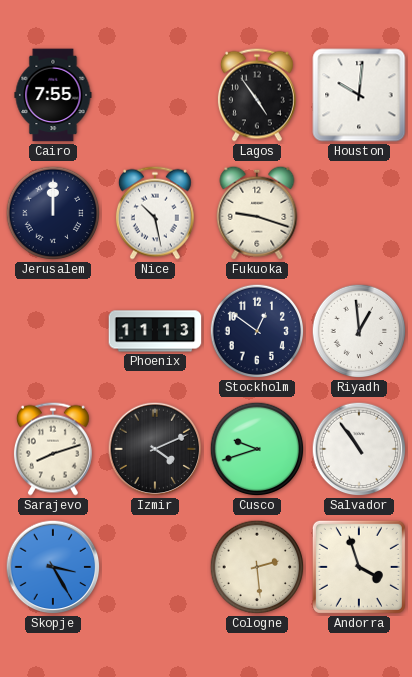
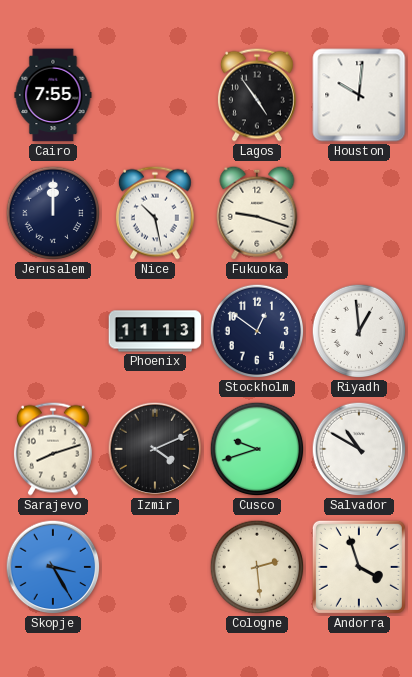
Salvador: 10:54 -> 10:50
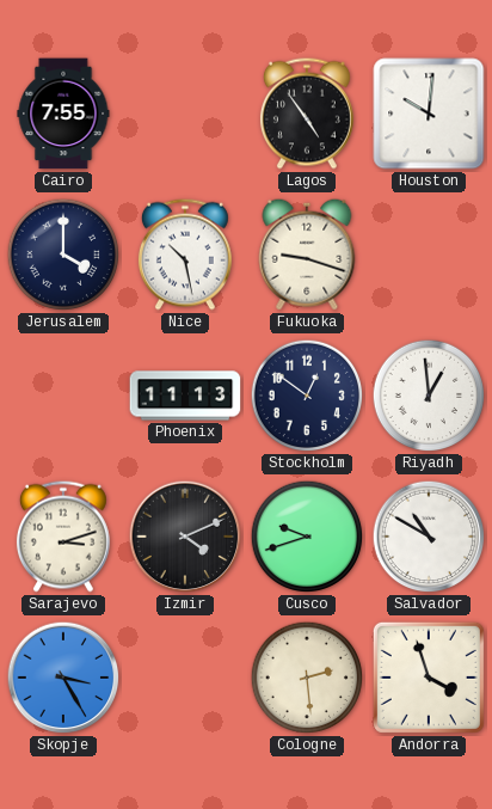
Jerusalem: 12:00 -> 4:00
Sarajevo: 8:12 -> 3:12
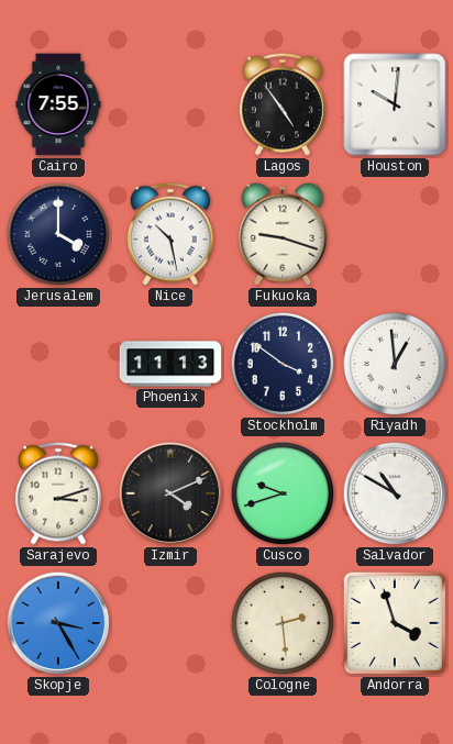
Stockholm: 12:51 -> 3:51
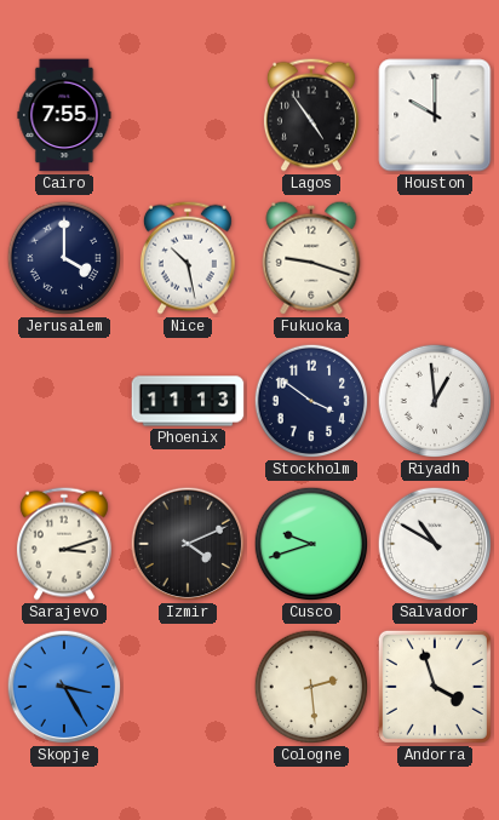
Houston: 10:01 -> 10:00
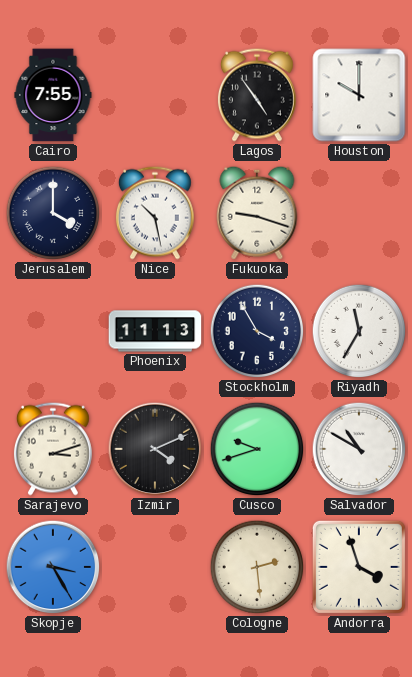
Stockholm: 3:51 -> 3:55
Riyadh: 12:59 -> 11:35
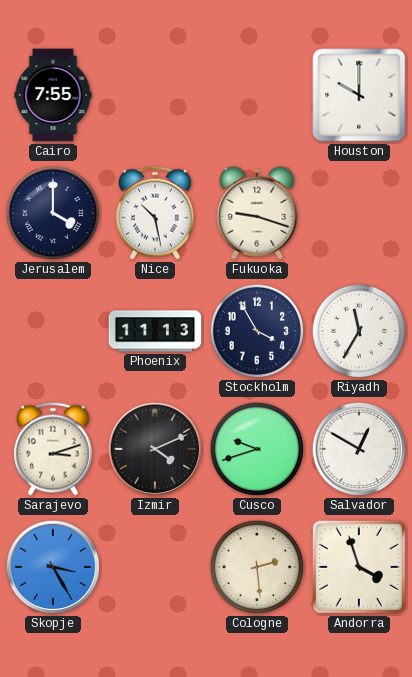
Lagos: 4:54 -> none
Salvador: 10:50 -> 12:50
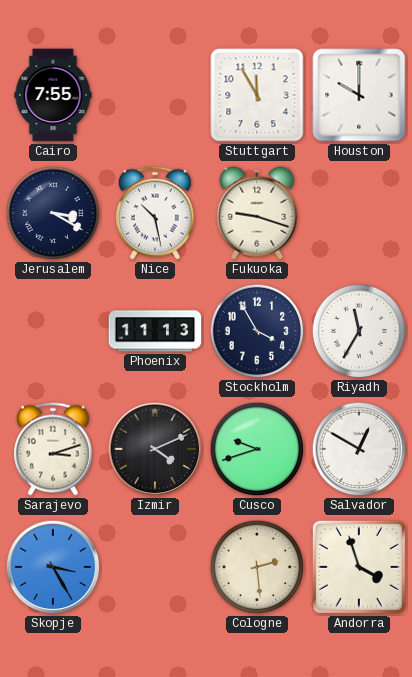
Stuttgart: none -> 11:55
Jerusalem: 4:00 -> 3:20
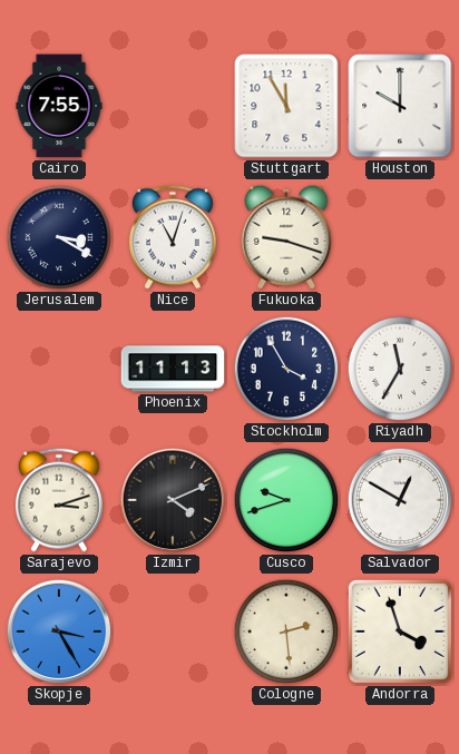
Nice: 10:28 -> 11:03
